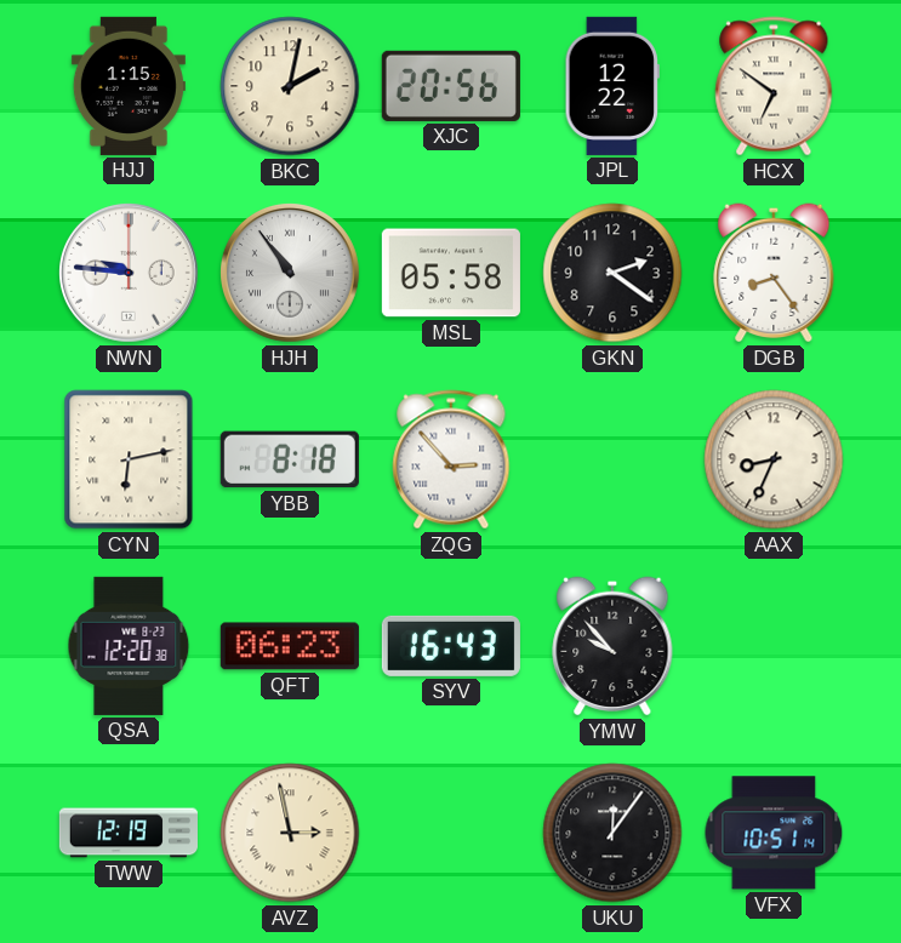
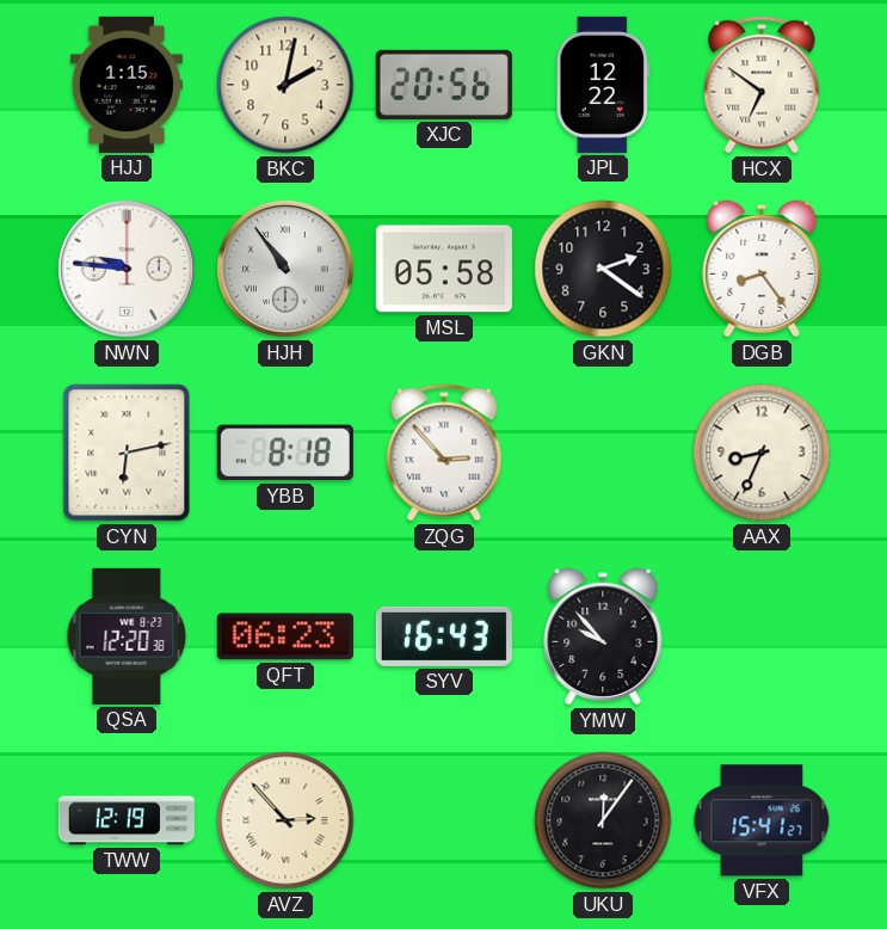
AVZ: 2:58 -> 2:53
VFX: 10:51 -> 15:41
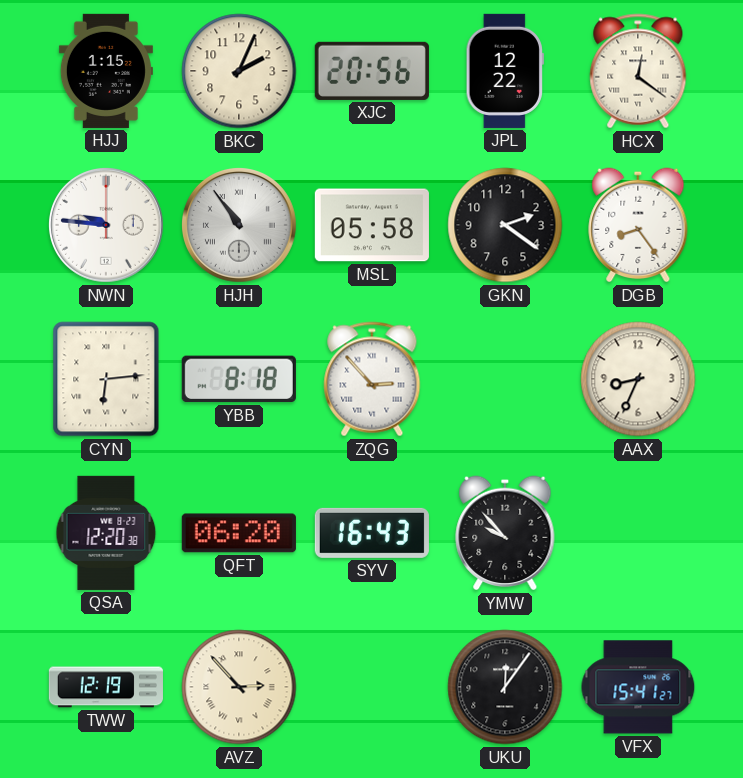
BKC: 2:02 -> 2:04
HCX: 6:51 -> 12:21
CYN: 6:13 -> 6:14
QFT: 06:23 -> 06:20
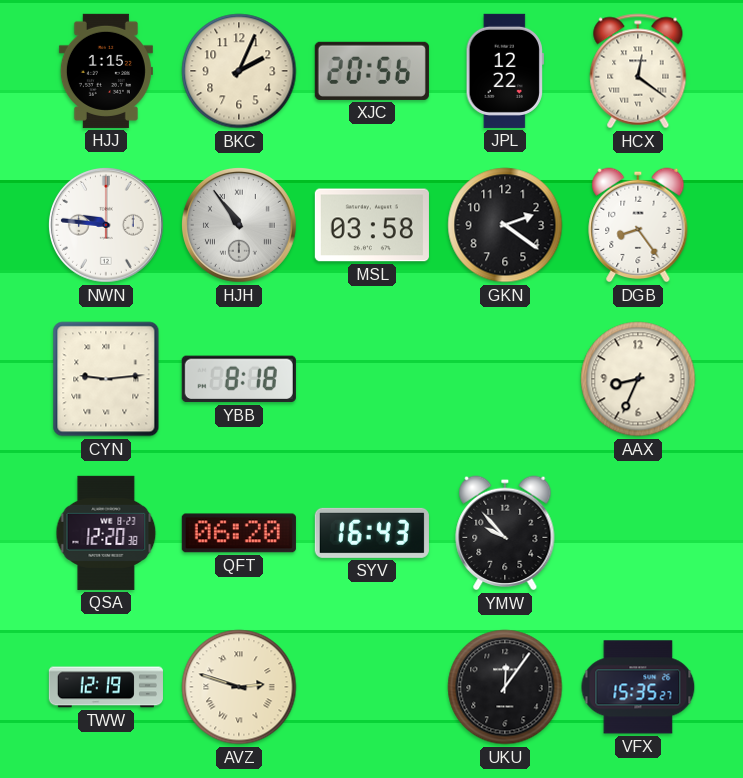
MSL: 05:58 -> 03:58
CYN: 6:14 -> 9:14
ZQG: 2:53 -> none
AVZ: 2:53 -> 2:48
VFX: 15:41 -> 15:35
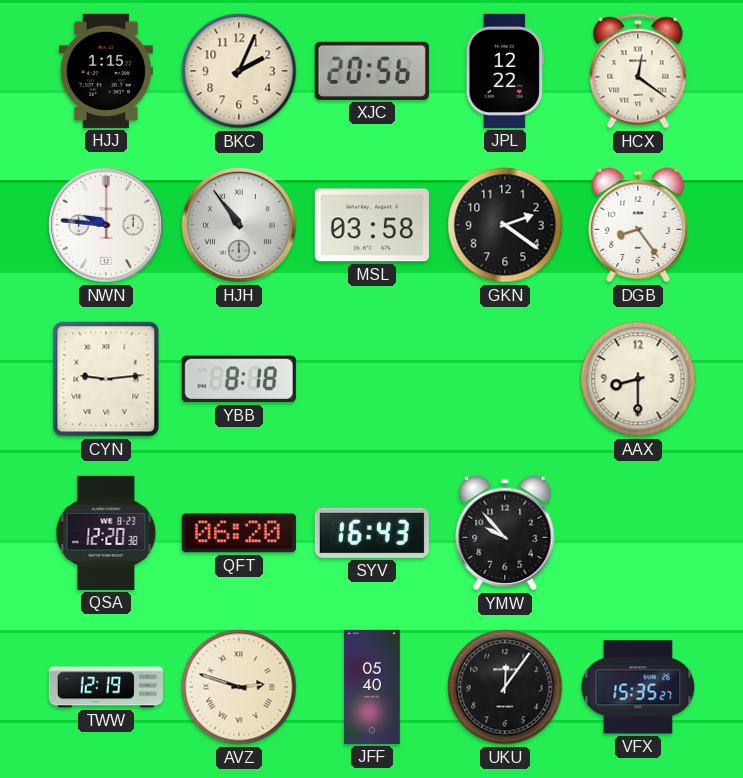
AAX: 8:34 -> 8:30
JFF: none -> 05:40
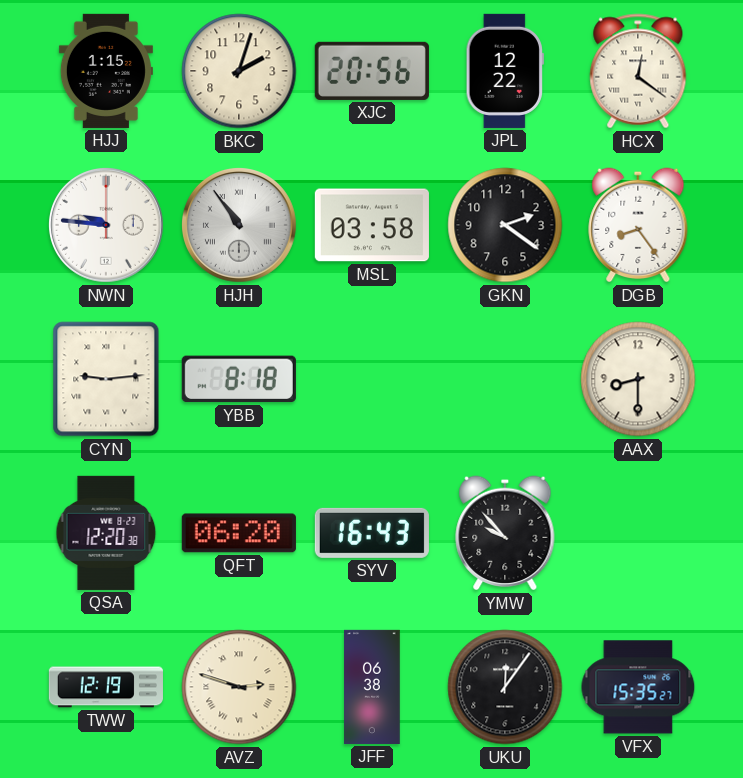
BKC: 2:04 -> 2:03
JFF: 05:40 -> 06:38
